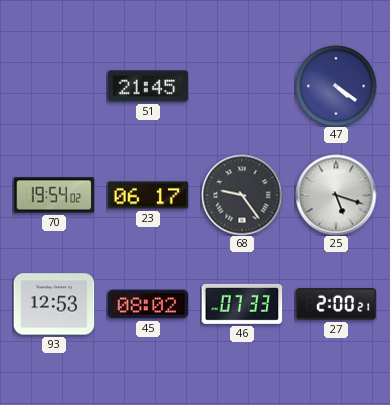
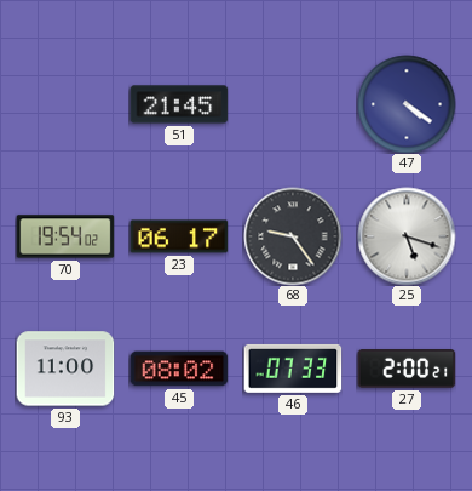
93: 12:53 -> 11:00
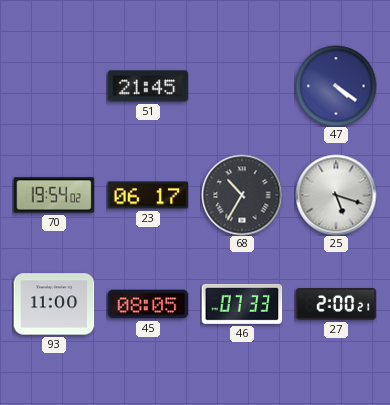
68: 9:24 -> 10:35
45: 08:02 -> 08:05
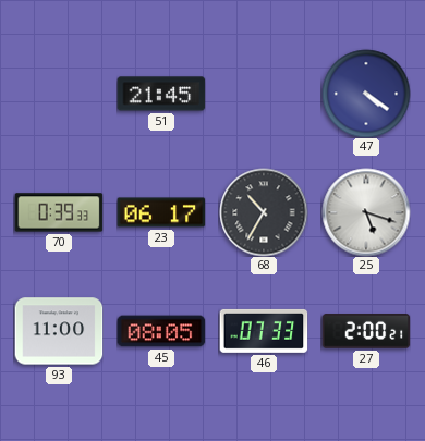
70: 19:54 -> 0:39
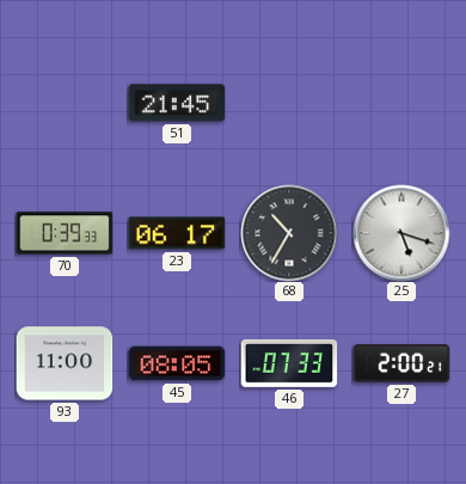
47: 4:21 -> none
